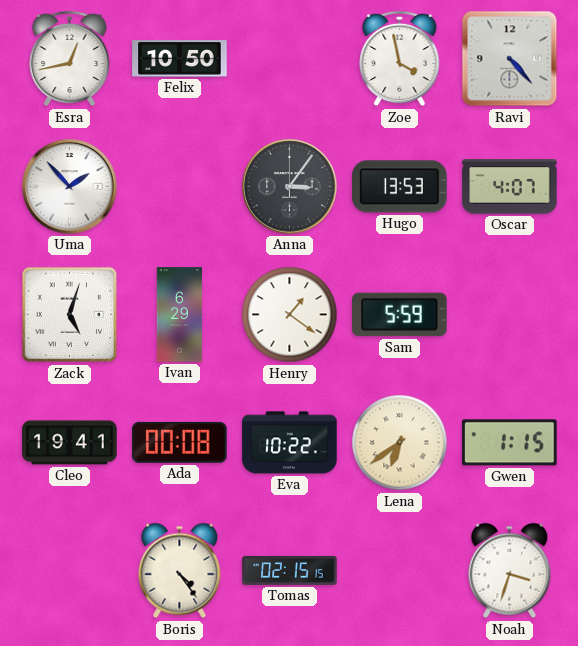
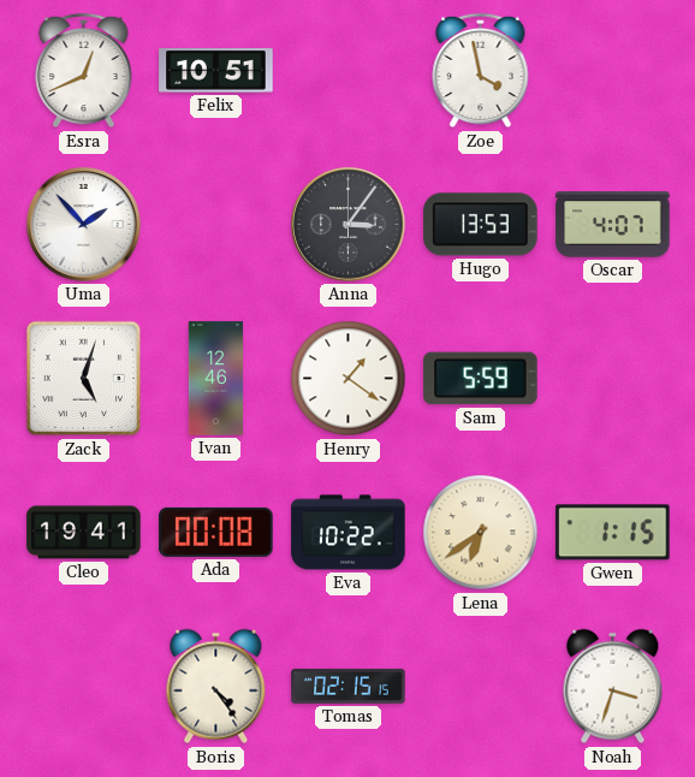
Esra: 12:43 -> 12:41
Felix: 10:50 -> 10:51
Ravi: 4:23 -> none
Ivan: 6:29 -> 12:46
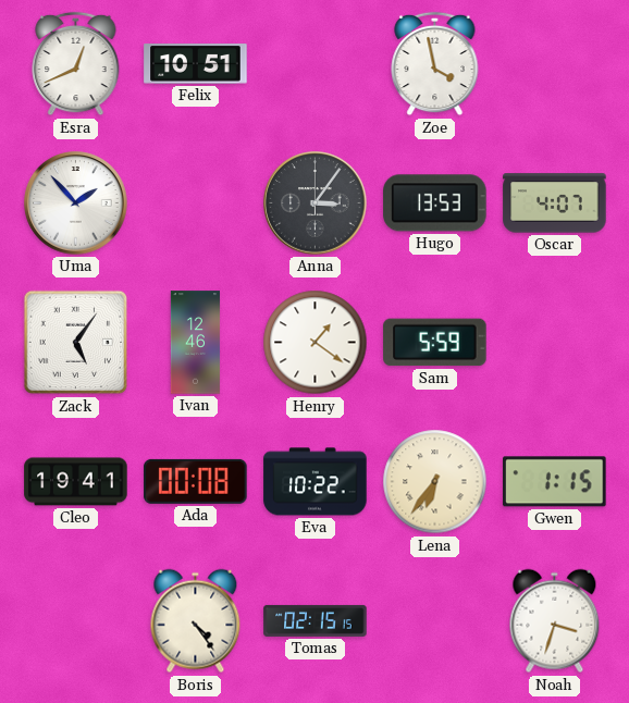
Zack: 5:03 -> 5:06
Lena: 6:39 -> 6:36
